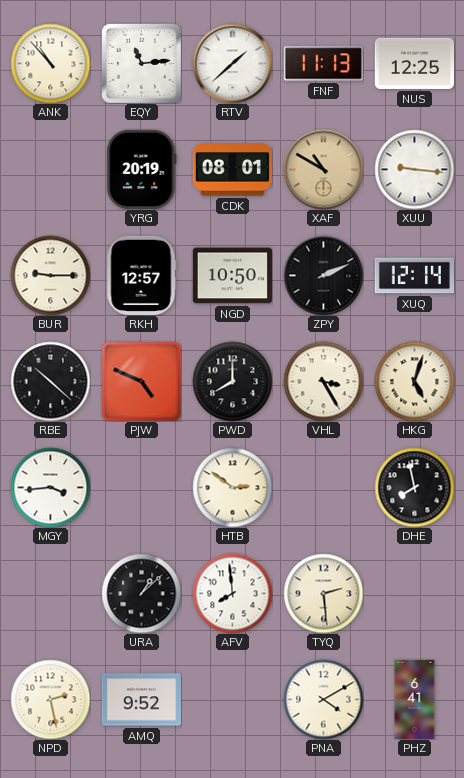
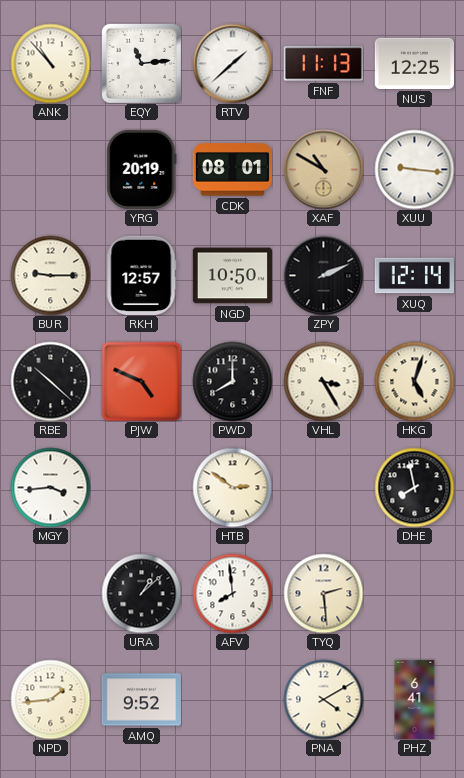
NPD: 2:28 -> 1:44
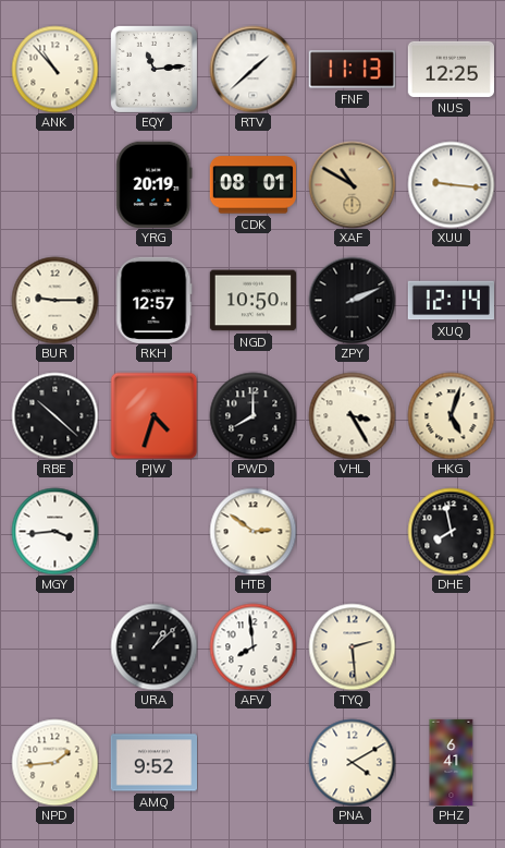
PJW: 4:49 -> 4:33
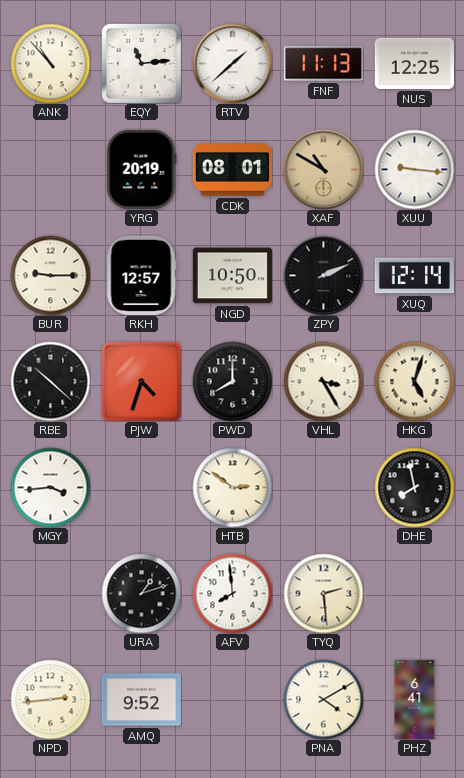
URA: 1:08 -> 1:12
NPD: 1:44 -> 2:44
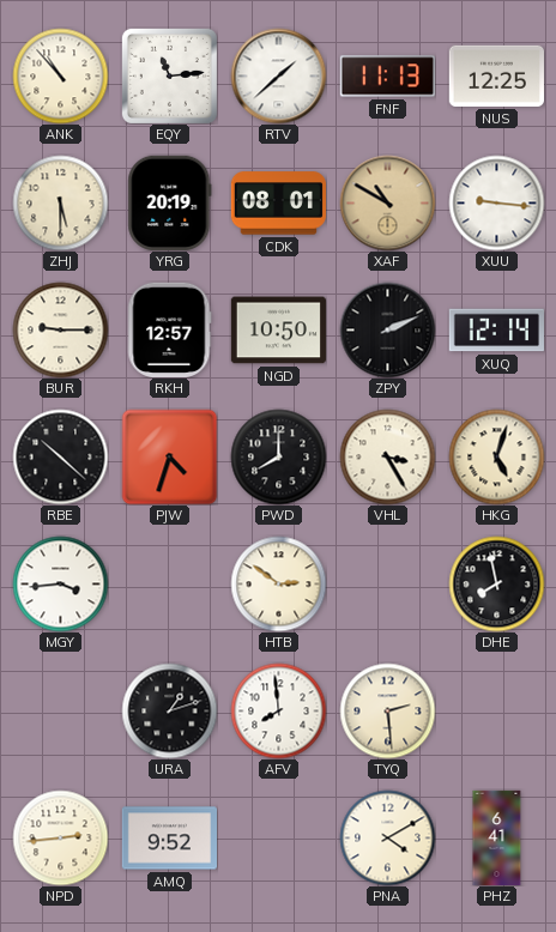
ZHJ: none -> 5:30
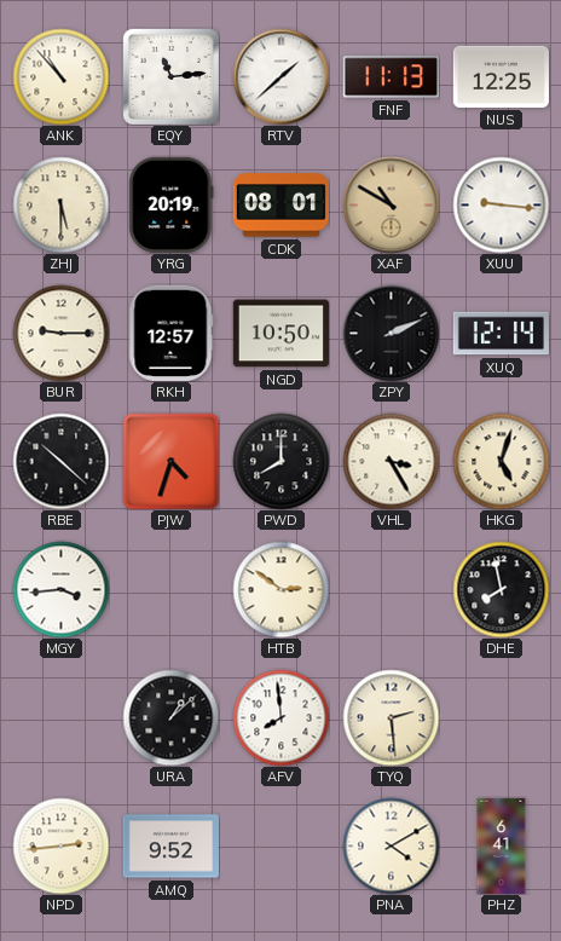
URA: 1:12 -> 1:08
